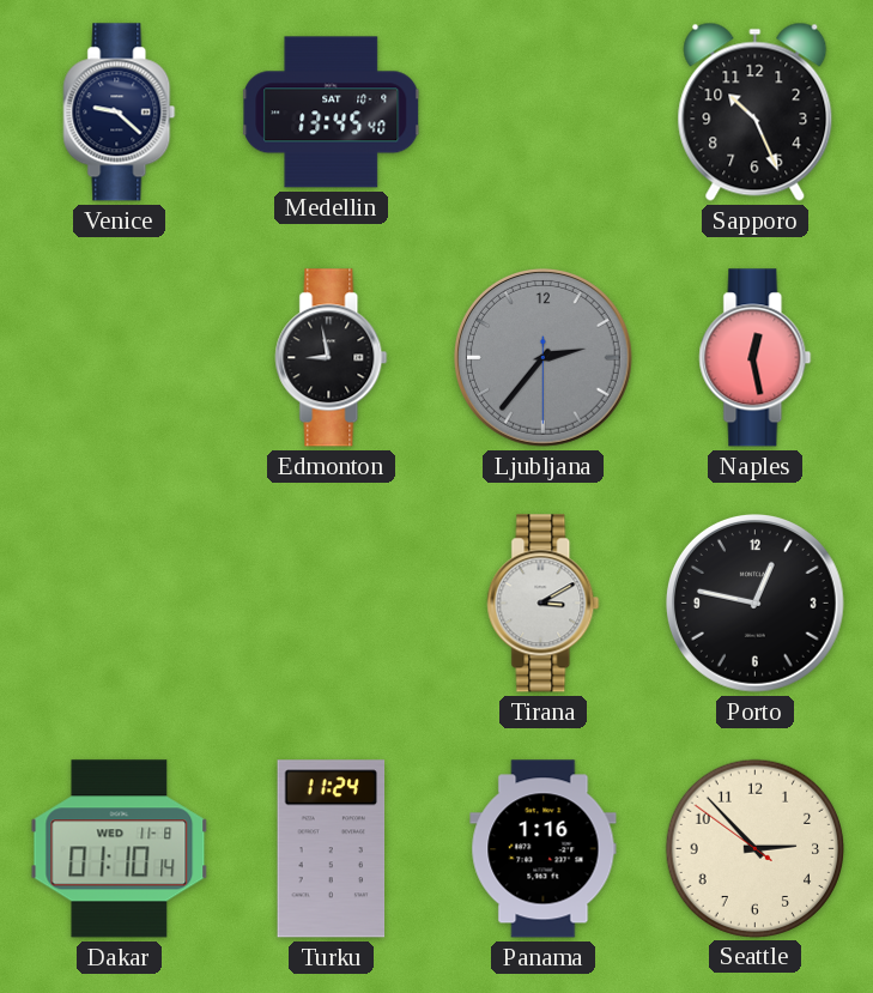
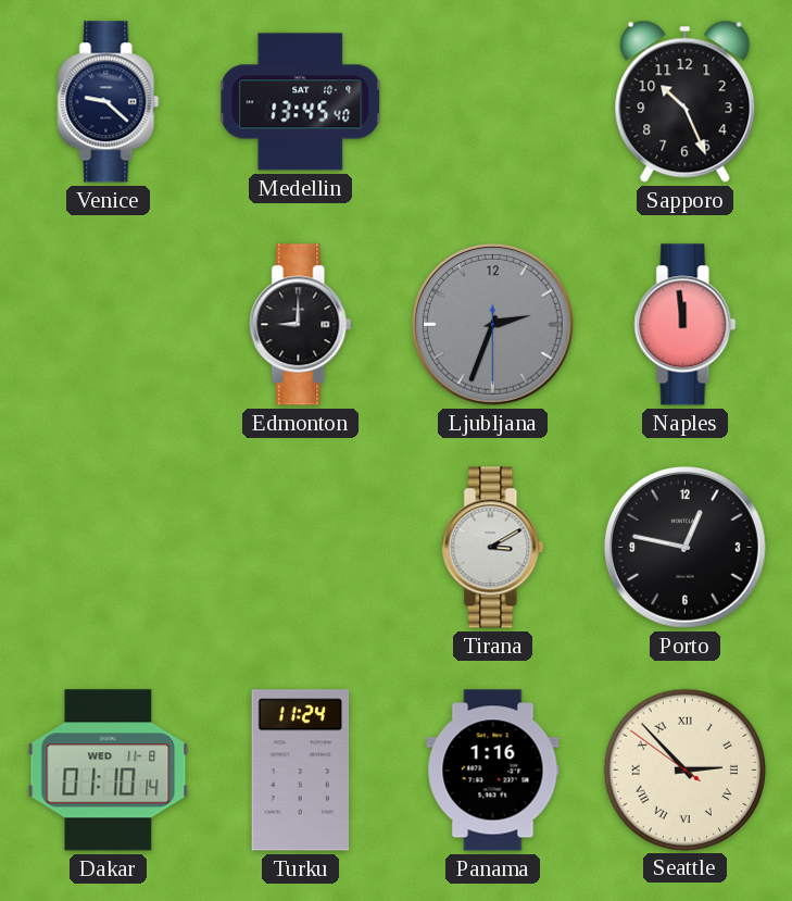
Edmonton: 8:58 -> 9:00
Ljubljana: 2:36 -> 2:33
Naples: 12:28 -> 11:59
Seattle numerals: Arabic -> Roman
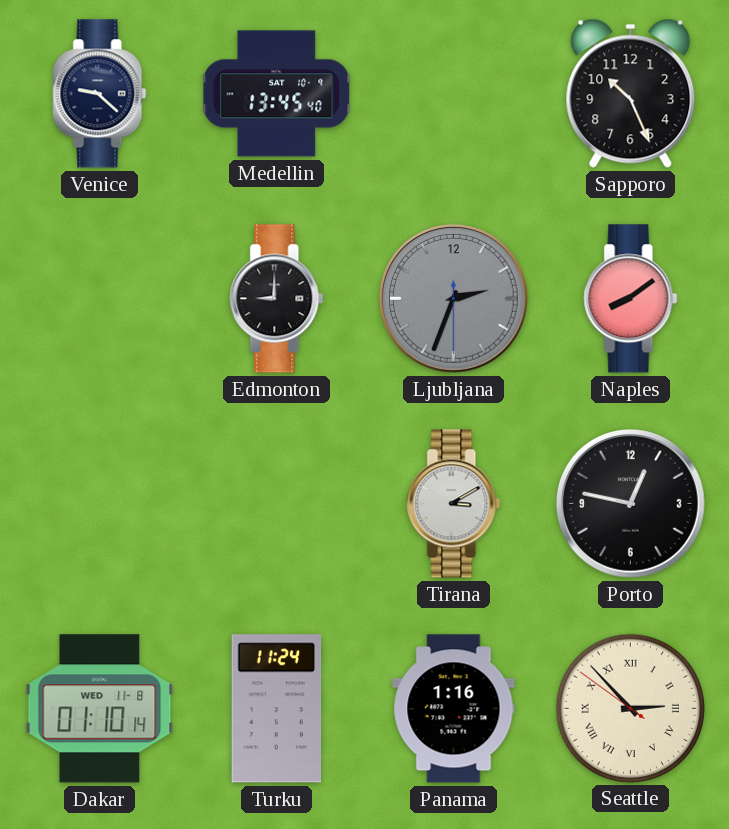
Naples: 11:59 -> 8:09
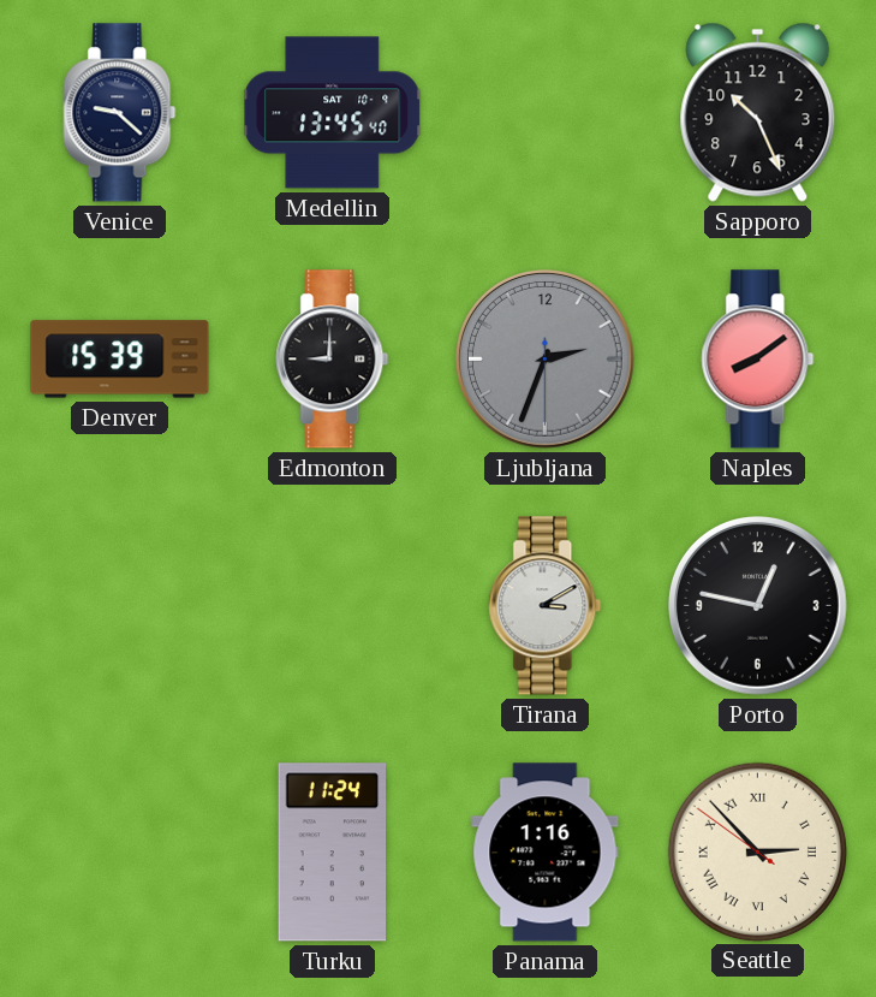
Denver: none -> 15:39
Dakar: 01:10 -> none
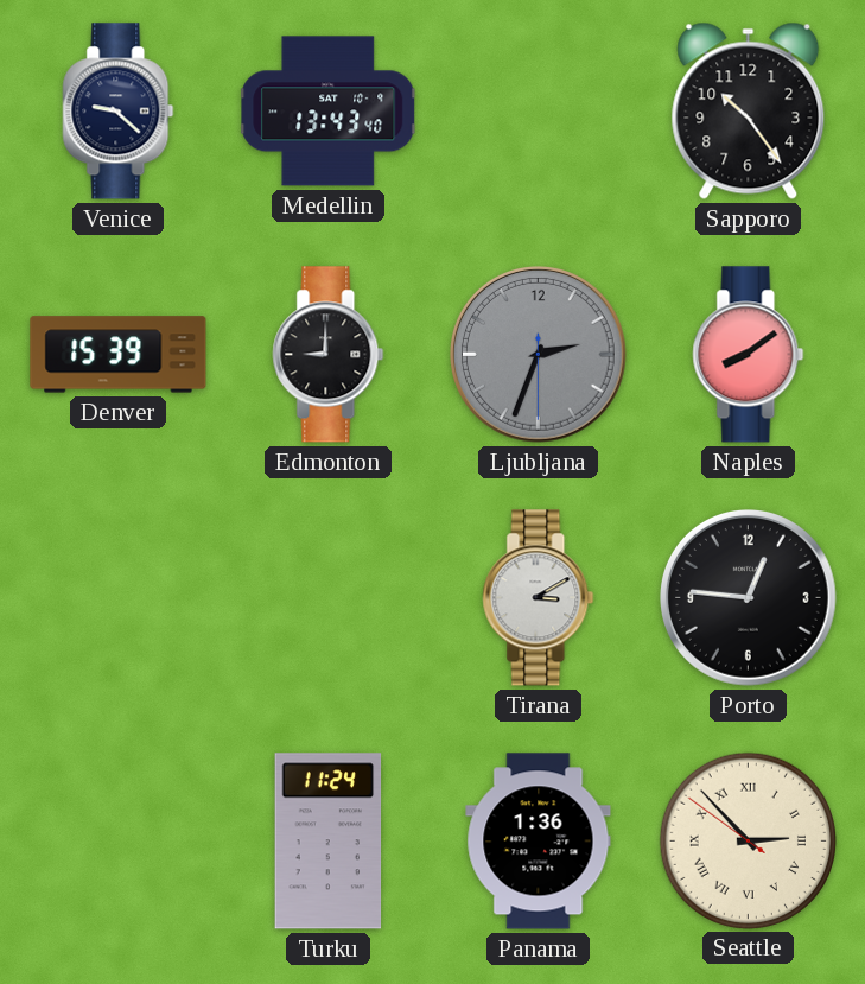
Medellin: 13:45 -> 13:43
Sapporo: 10:26 -> 10:24
Porto: 12:47 -> 12:46
Panama: 1:16 -> 1:36
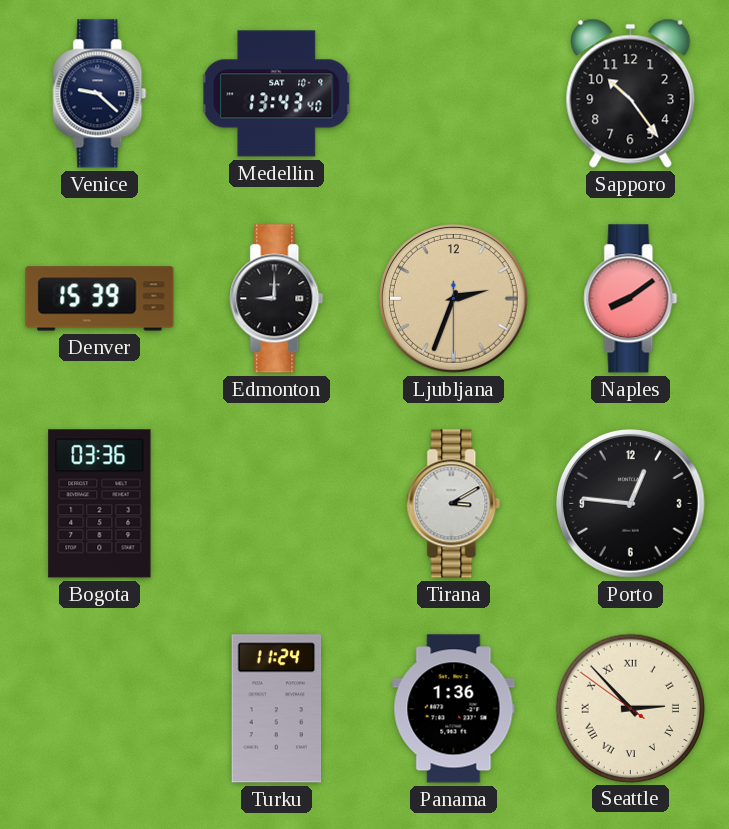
Ljubljana dial: grey -> champagne
Bogota: none -> 03:36
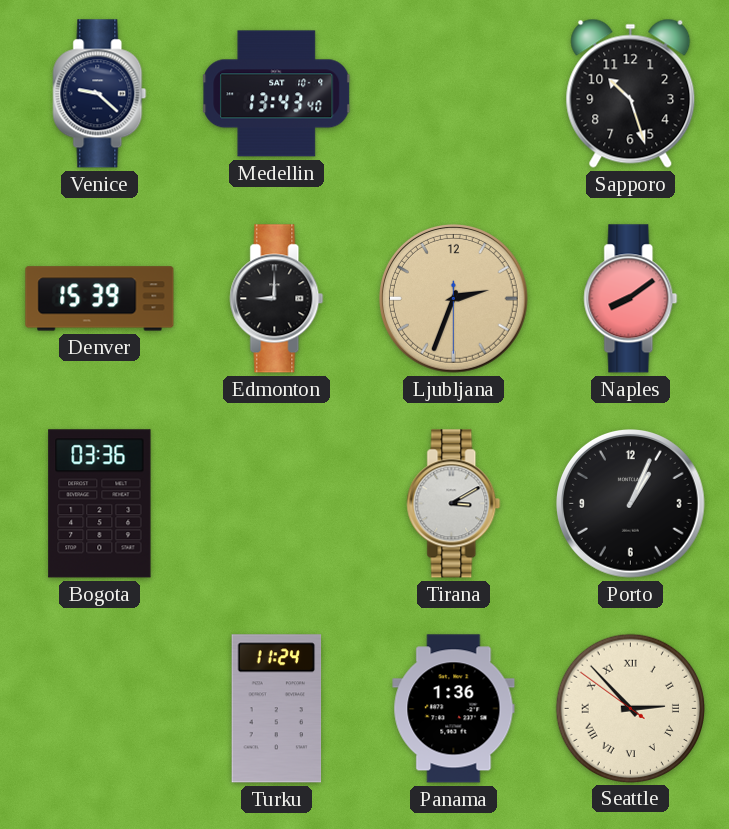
Sapporo: 10:24 -> 10:27
Porto: 12:46 -> 1:04
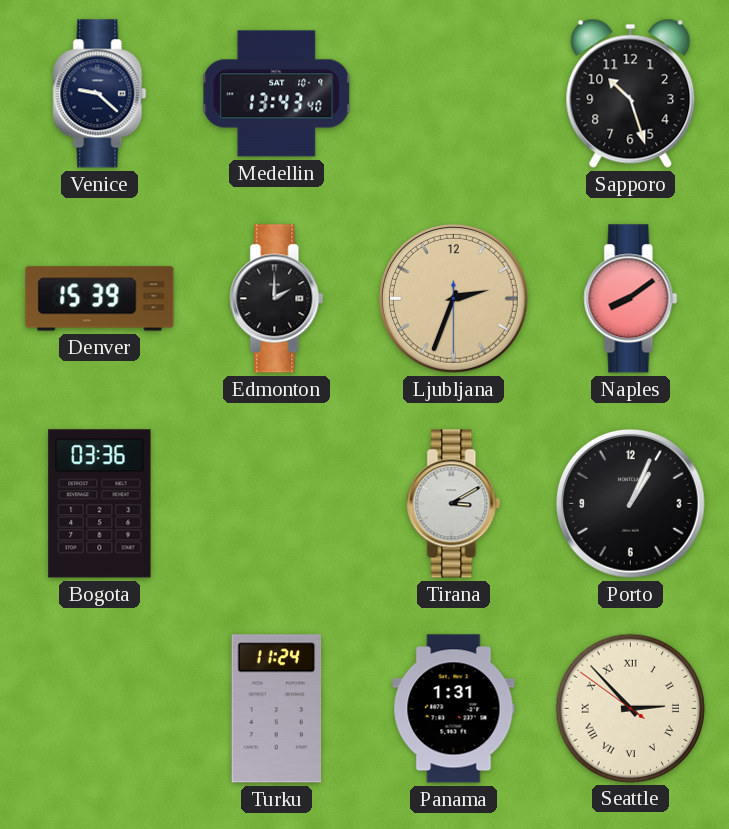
Edmonton: 9:00 -> 2:00
Panama: 1:36 -> 1:31
